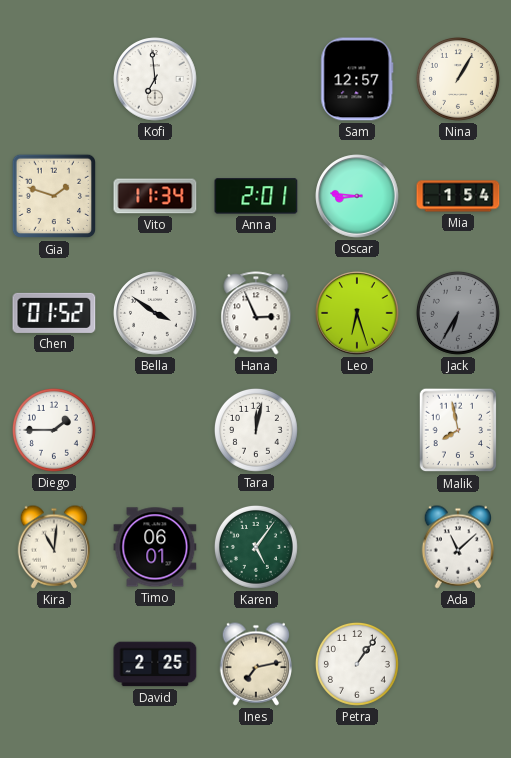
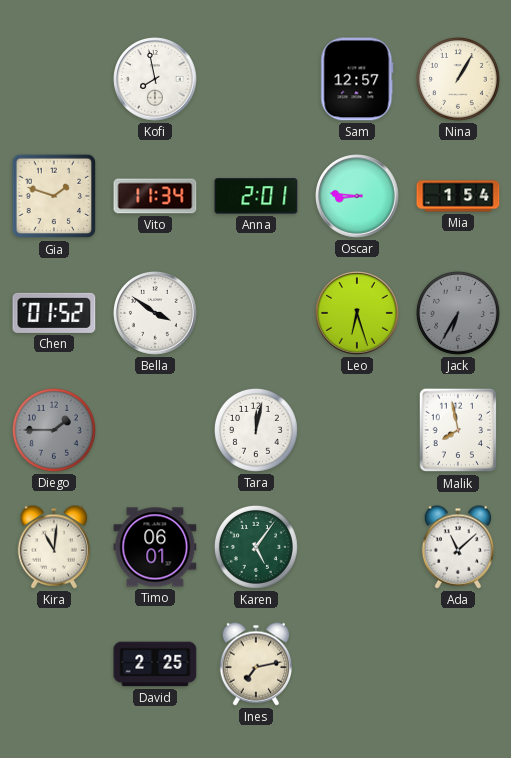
Kofi: 6:59 -> 7:58
Hana: 2:56 -> none
Diego dial: white -> grey
Petra: 1:06 -> none
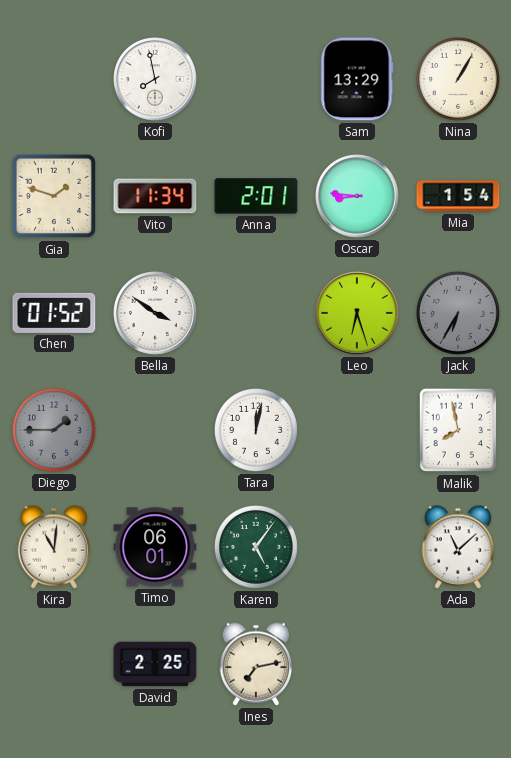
Sam: 12:57 -> 13:29
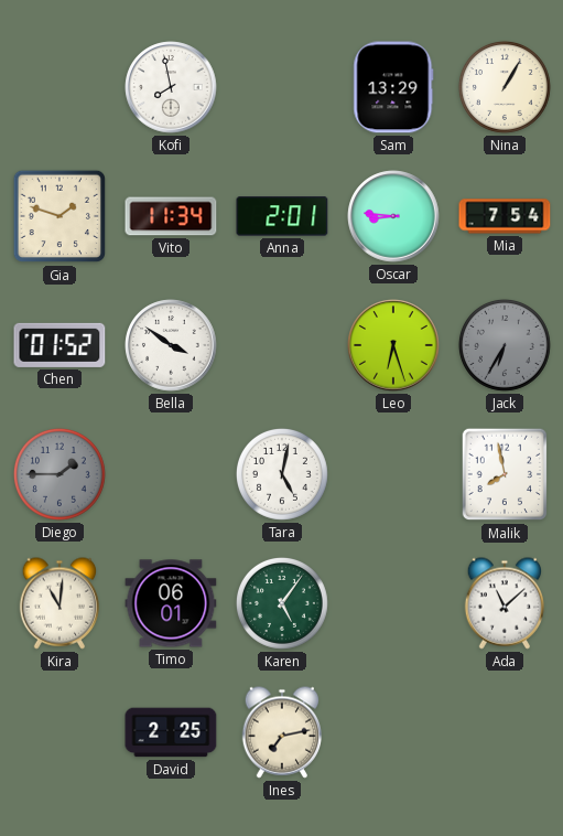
Mia: 1:54 -> 7:54
Tara: 12:02 -> 5:02
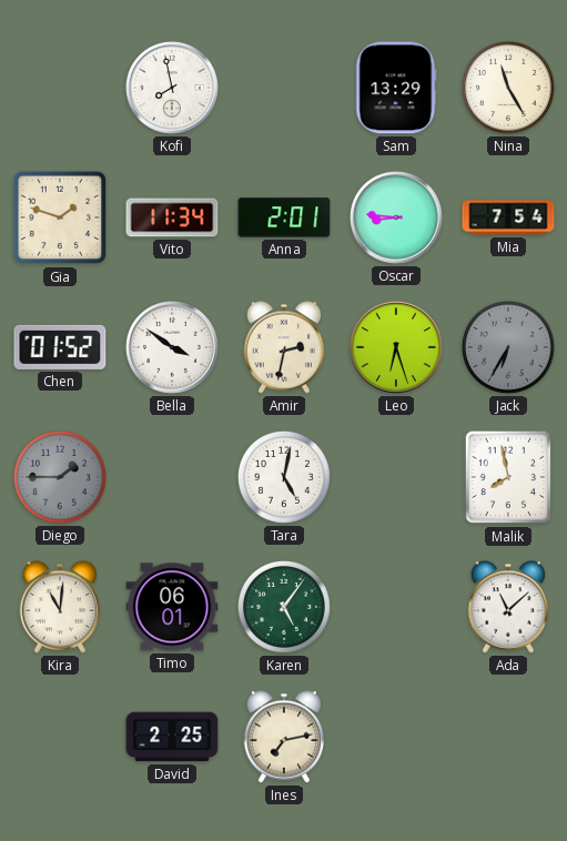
Nina: 1:05 -> 11:25
Amir: none -> 2:32
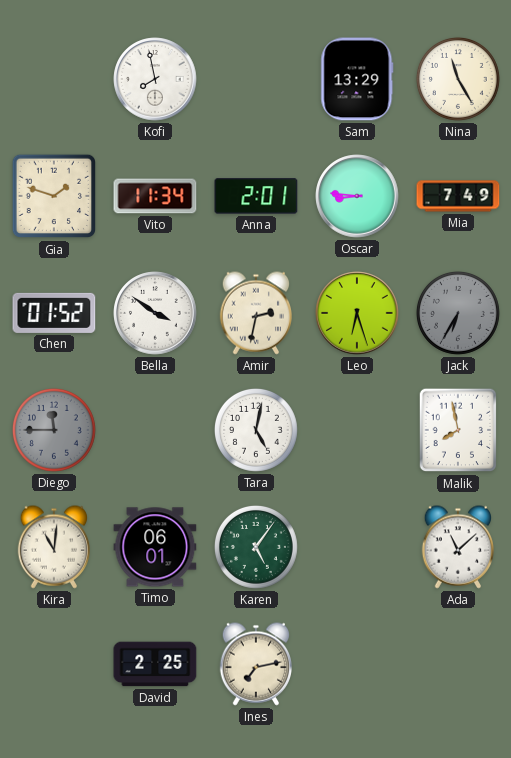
Mia: 7:54 -> 7:49
Diego: 1:45 -> 11:45
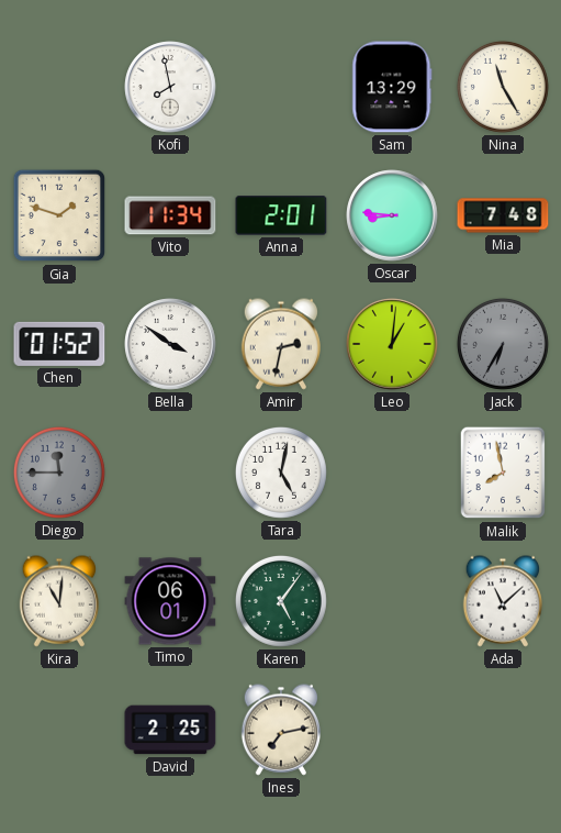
Mia: 7:49 -> 7:48
Leo: 6:27 -> 1:01
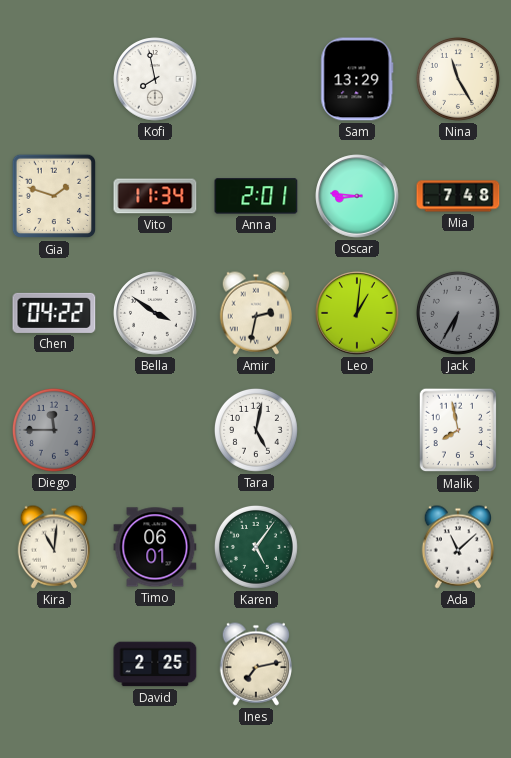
Chen: 01:52 -> 04:22
